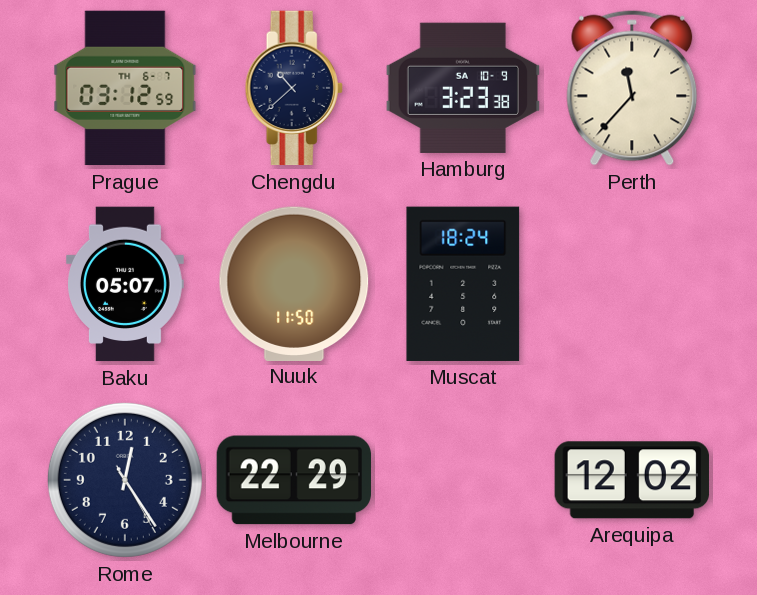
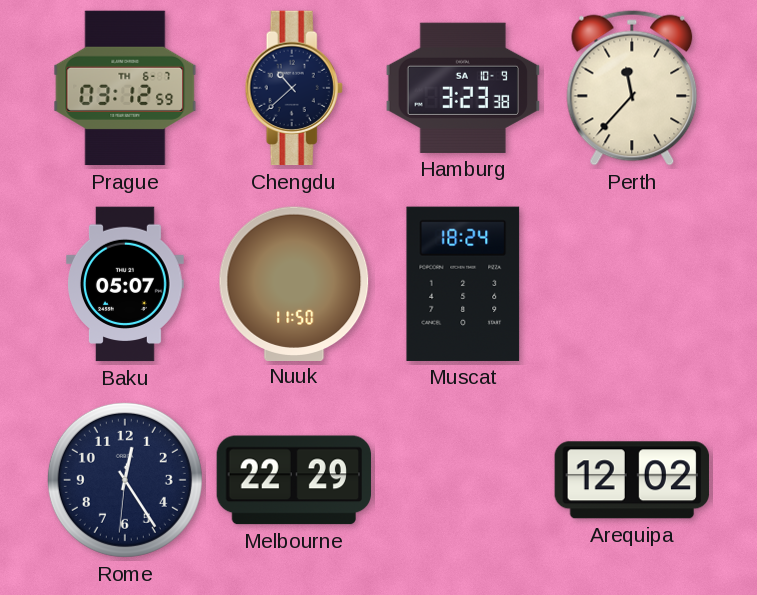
Rome: 12:24:25 -> 12:24:31
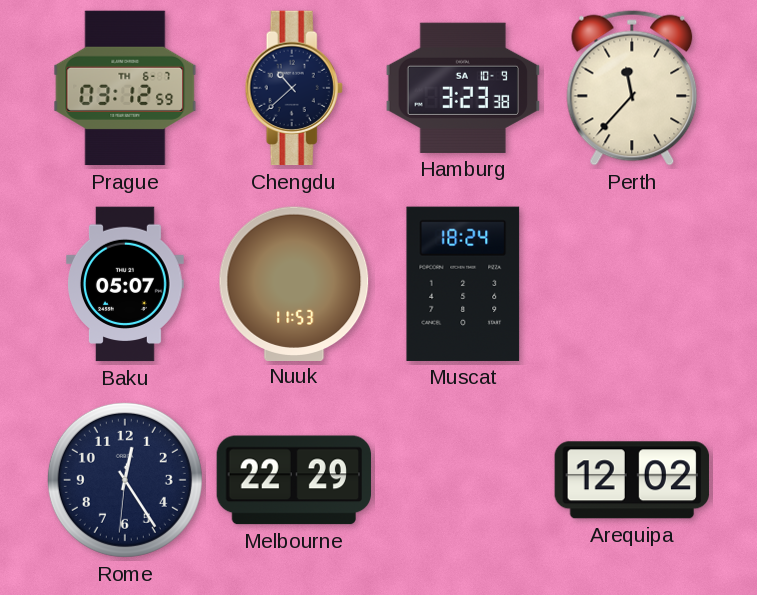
Nuuk: 11:50 -> 11:53
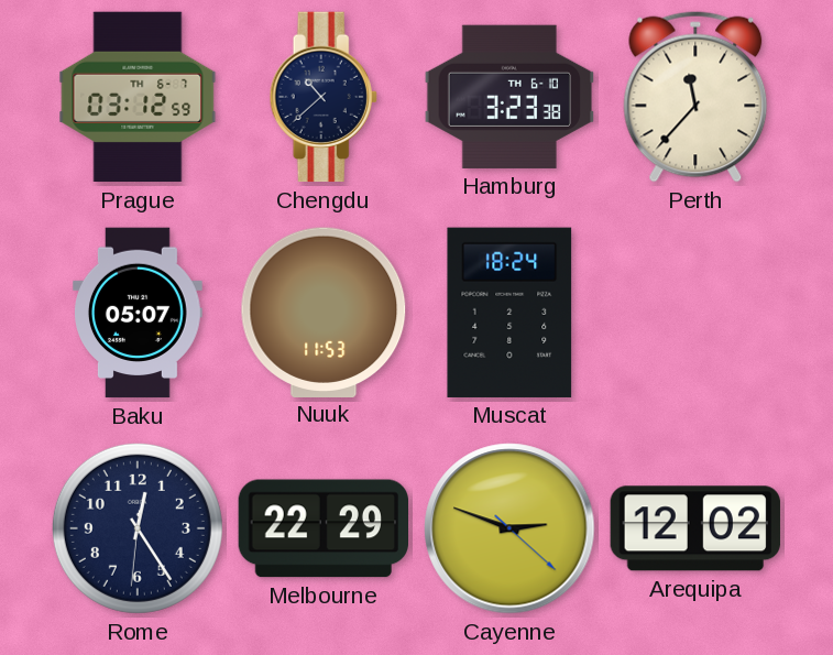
Hamburg date: SA 10-9 -> TH 6-10
Cayenne: none -> 2:48
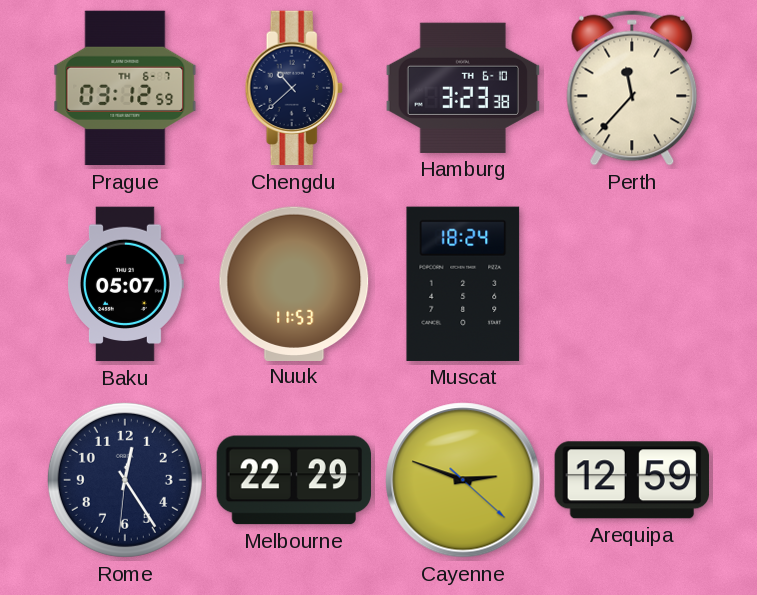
Arequipa: 12:02 -> 12:59
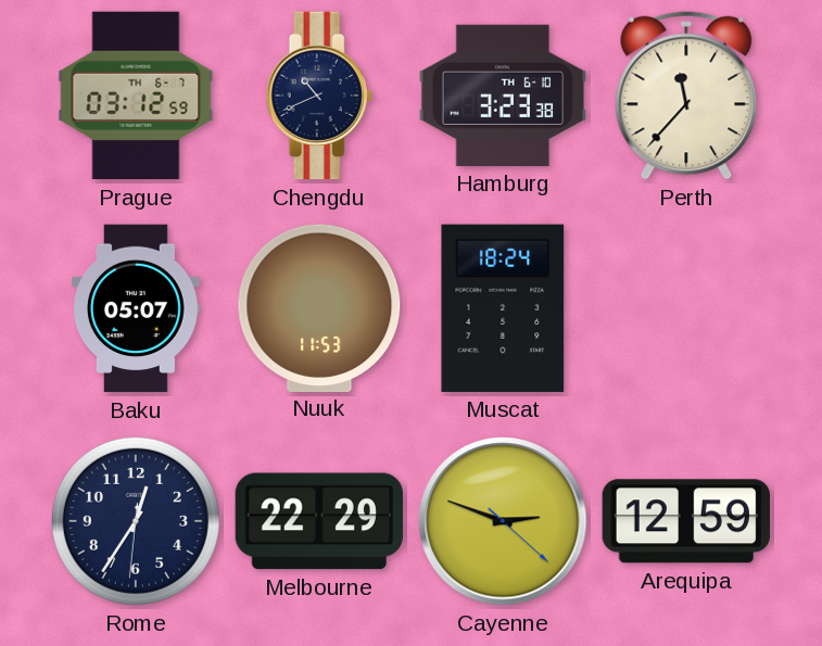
Chengdu: 10:38 -> 10:41
Rome: 12:24 -> 12:35
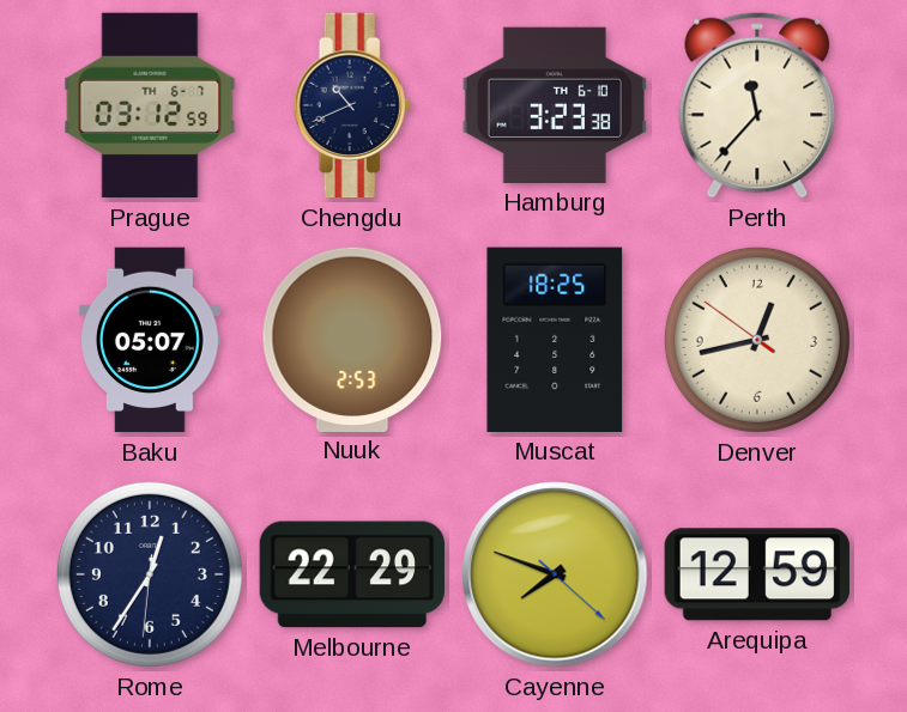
Nuuk: 11:53 -> 2:53
Muscat: 18:24 -> 18:25
Denver: none -> 12:42
Cayenne: 2:48 -> 7:48
